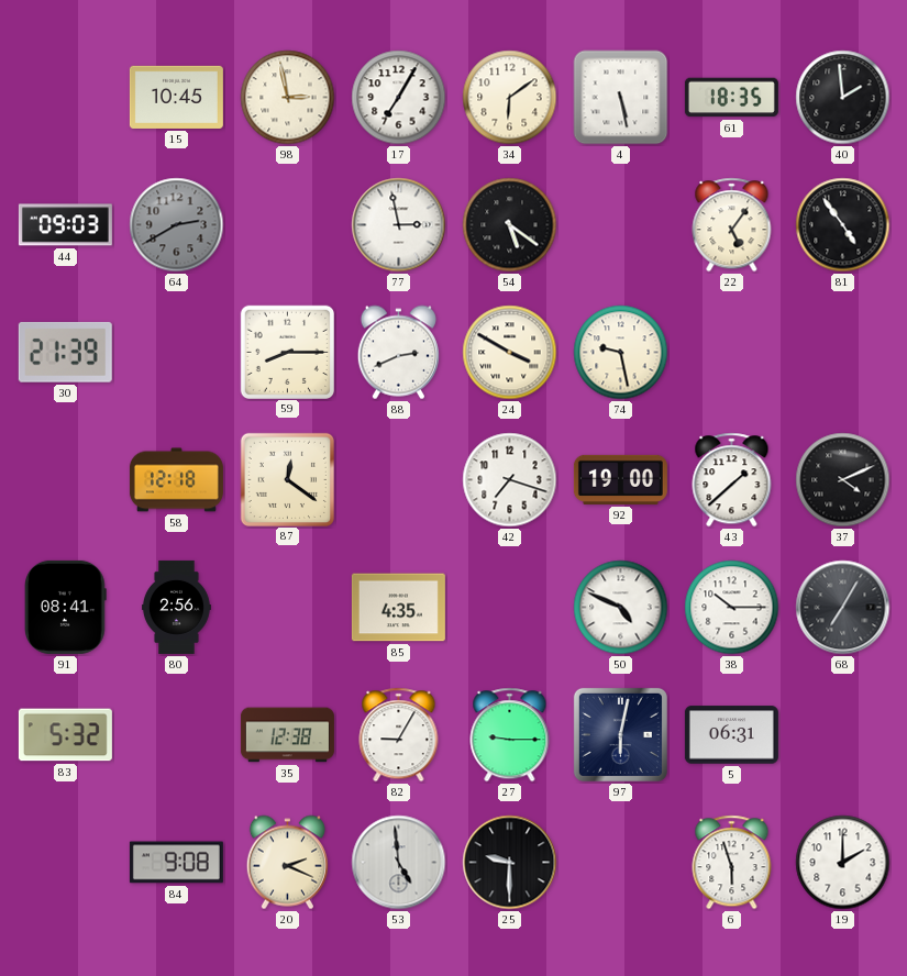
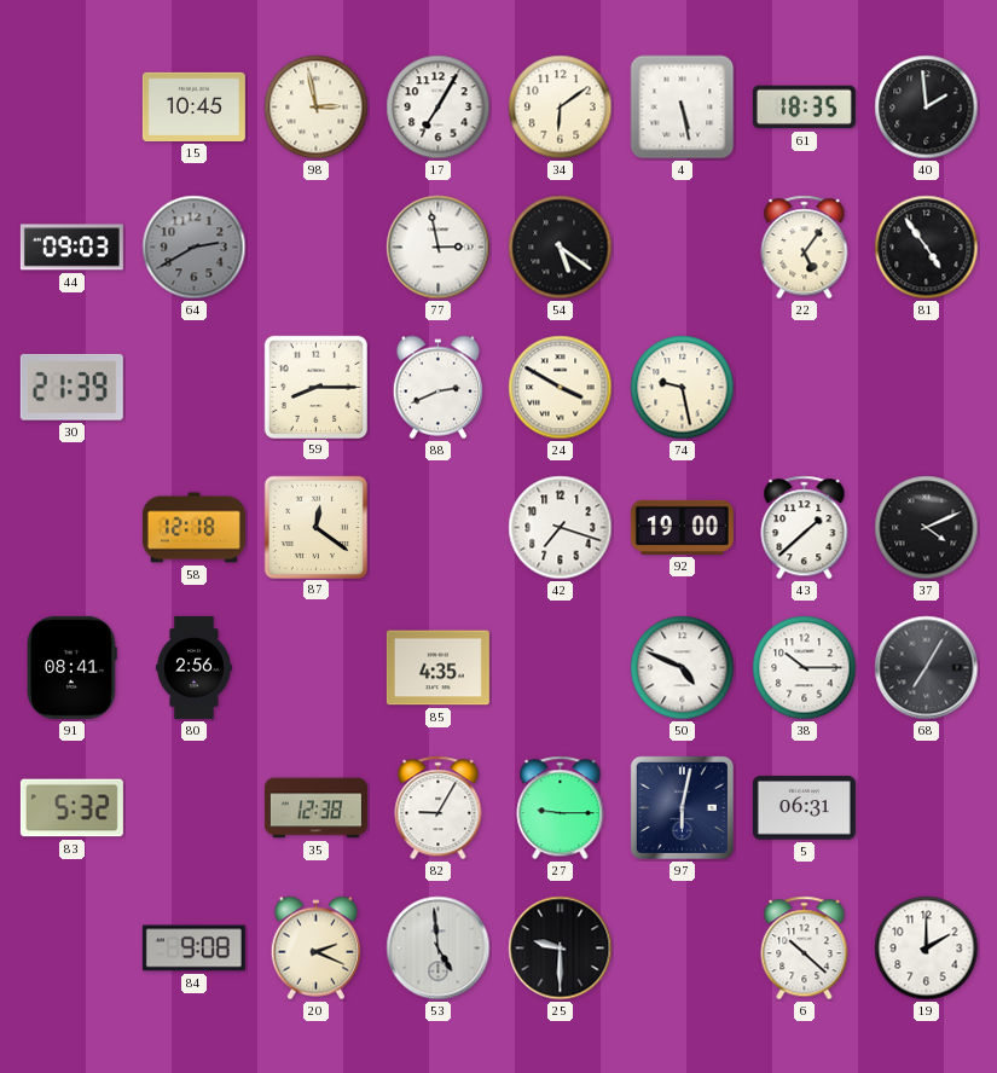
6: 5:57 -> 10:22
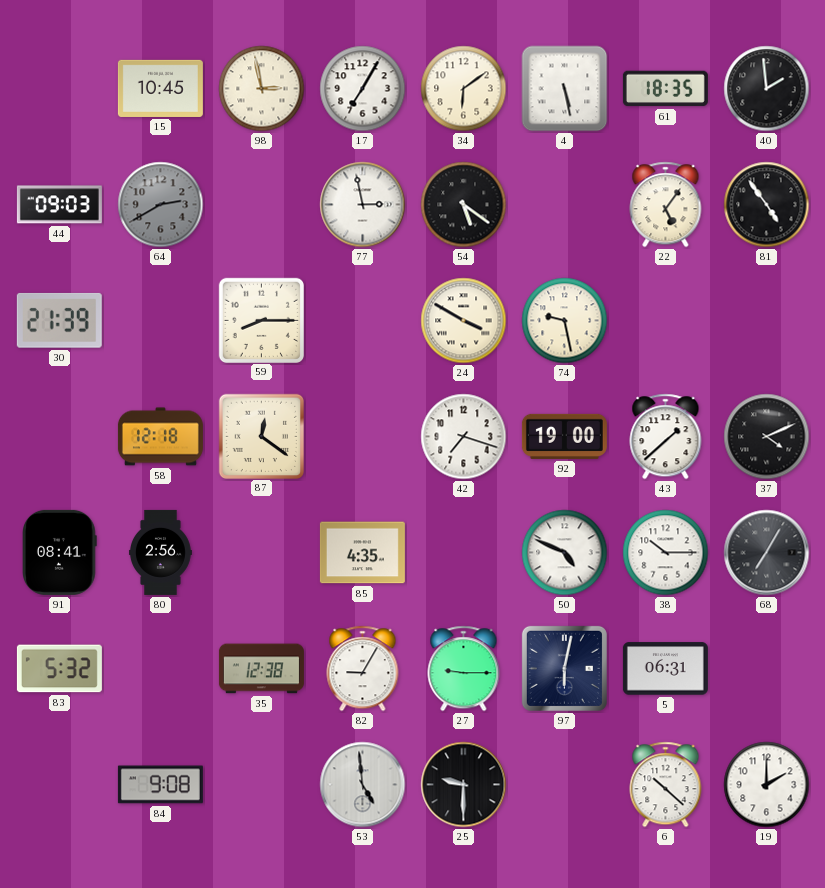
88: 2:41 -> none
20: 2:19 -> none
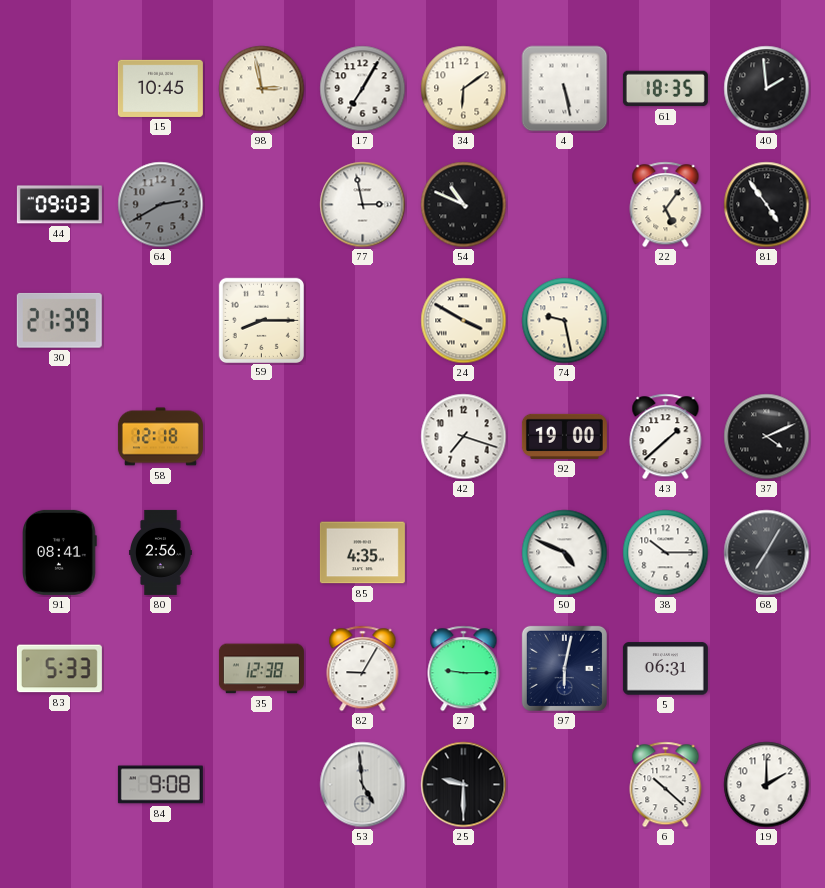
54: 5:21 -> 10:49
87: 12:21 -> none
83: 5:32 -> 5:33
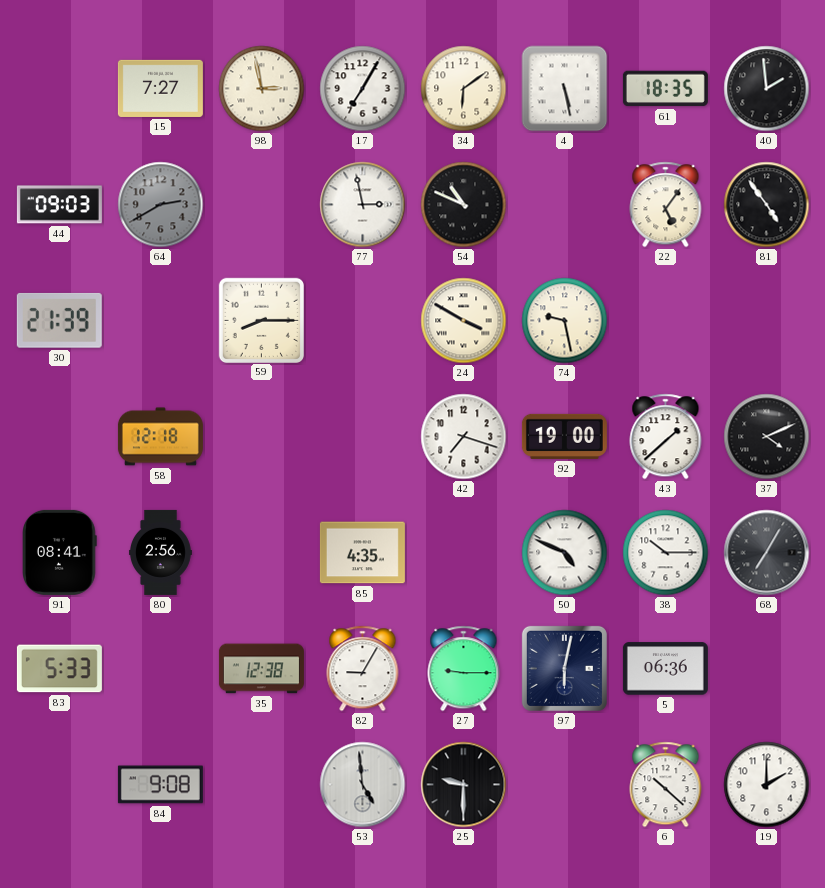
15: 10:45 -> 7:27
5: 06:31 -> 06:36
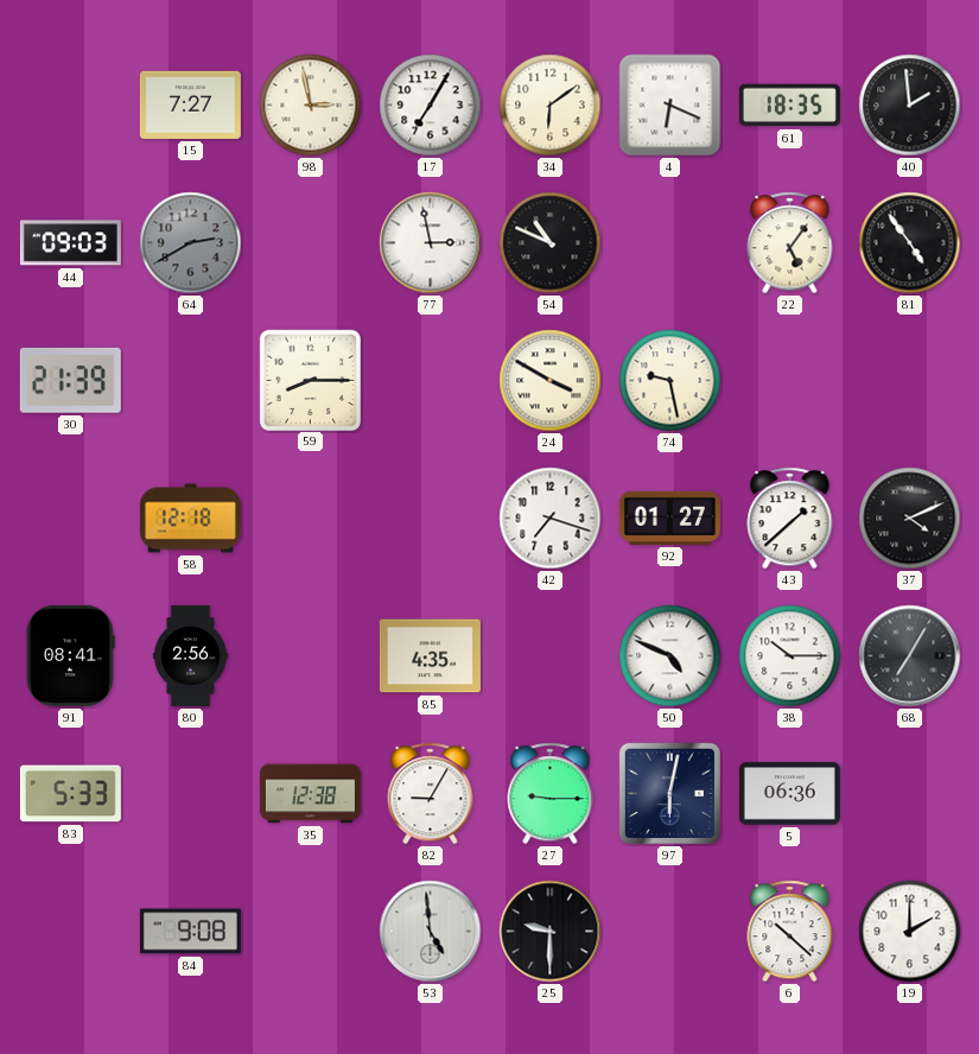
4: 5:28 -> 6:19
92: 19:00 -> 01:27
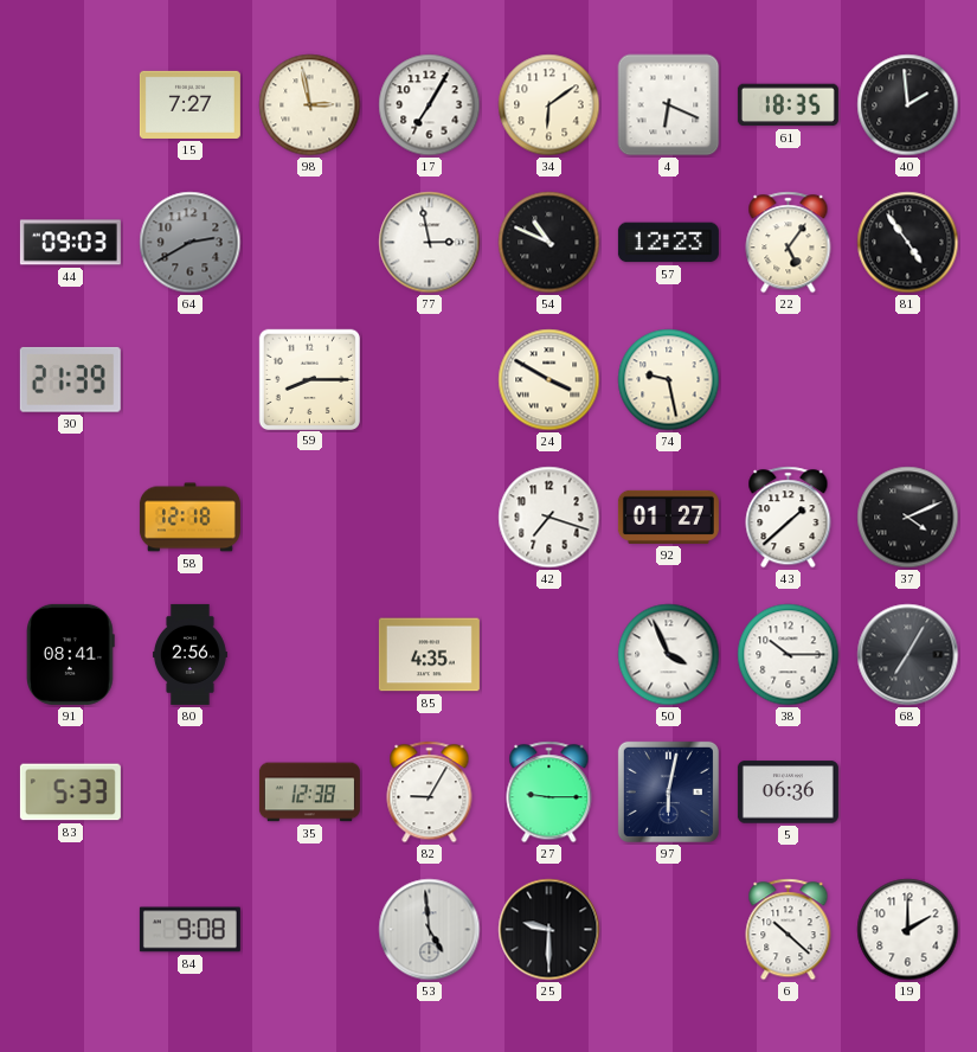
57: none -> 12:23
50: 4:49 -> 3:56
